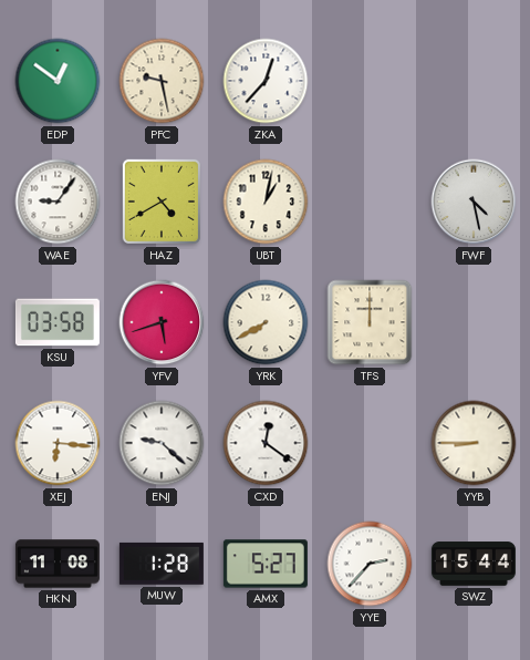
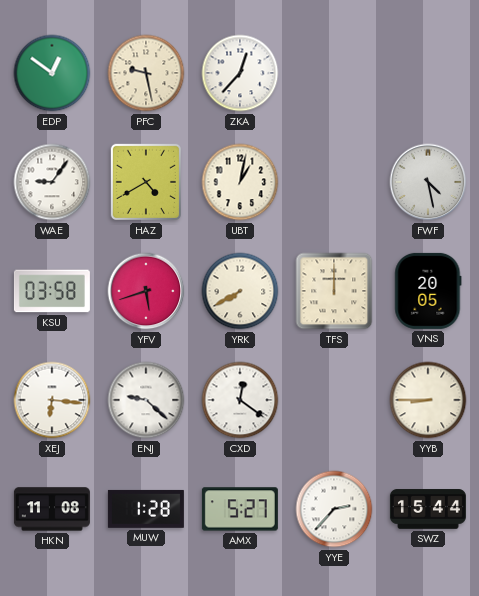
VNS: none -> 20:05
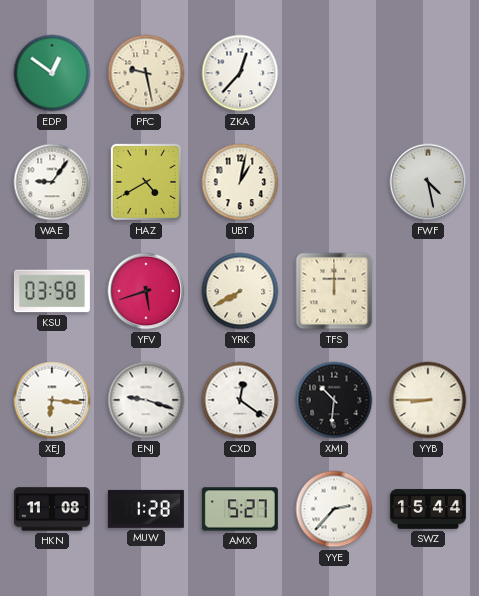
VNS: 20:05 -> none
ENJ: 9:22 -> 9:18
XMJ: none -> 10:31
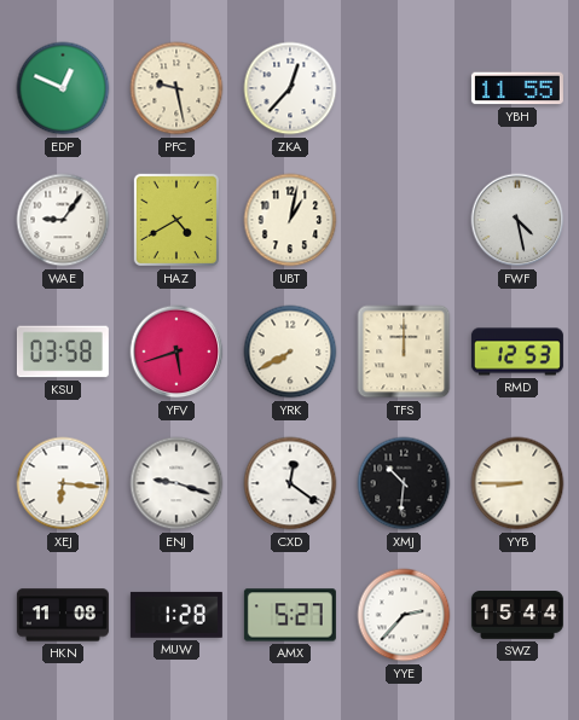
EDP: 12:51 -> 12:49
YBH: none -> 11:55
RMD: none -> 12:53
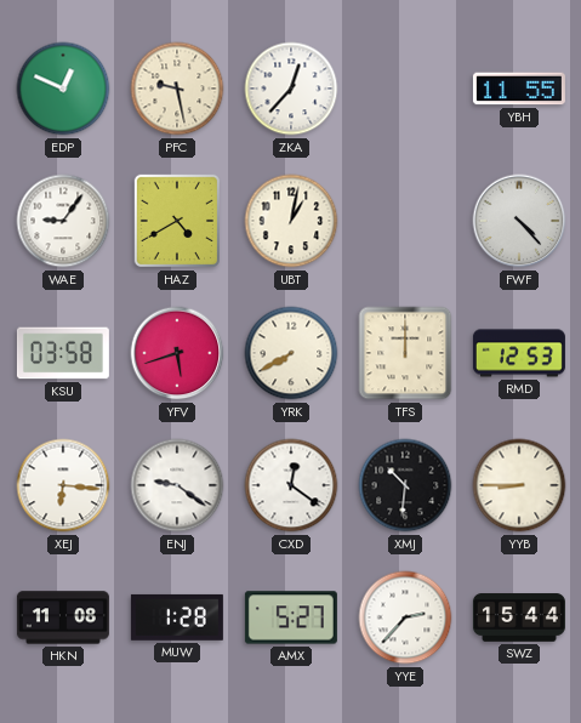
FWF: 4:28 -> 4:23
ENJ: 9:18 -> 9:21
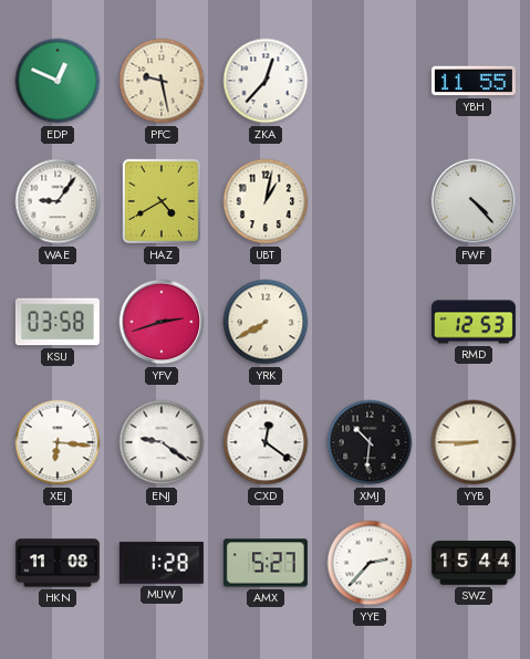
YFV: 5:42 -> 2:42
TFS: 12:00 -> none
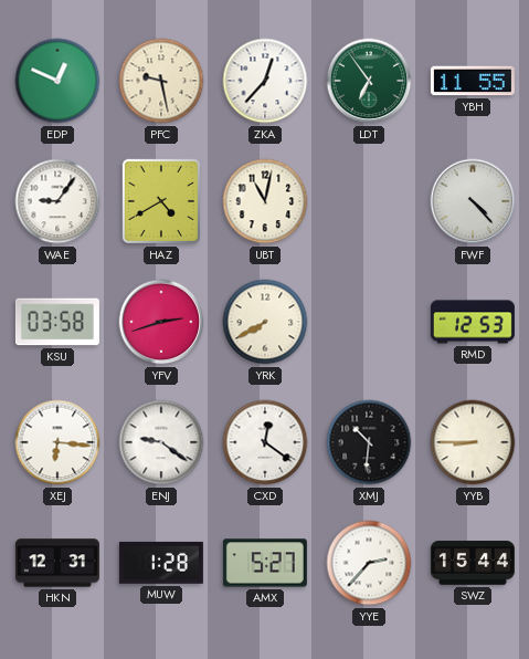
LDT: none -> 6:54
UBT: 1:02 -> 11:02
HKN: 11:08 -> 12:31
